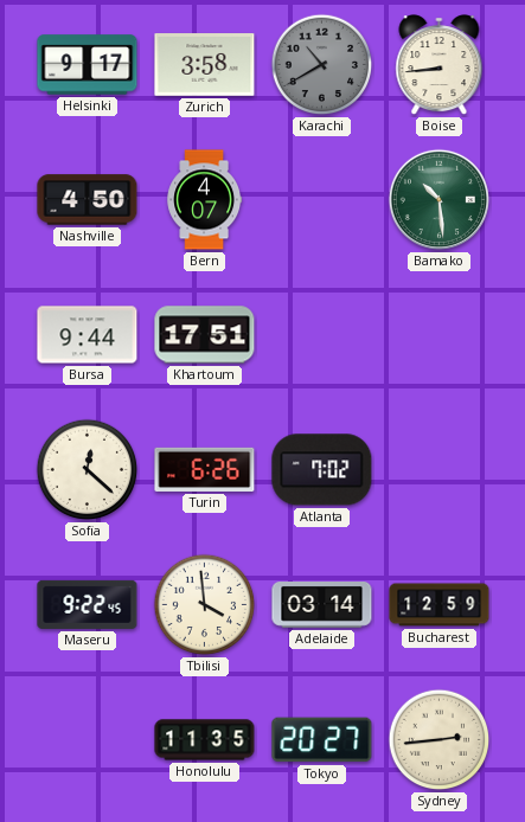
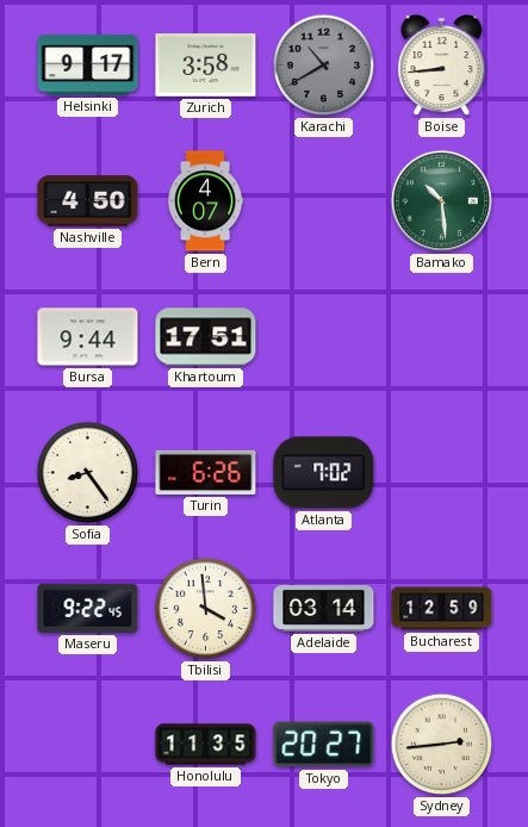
Sofia: 12:22 -> 8:24
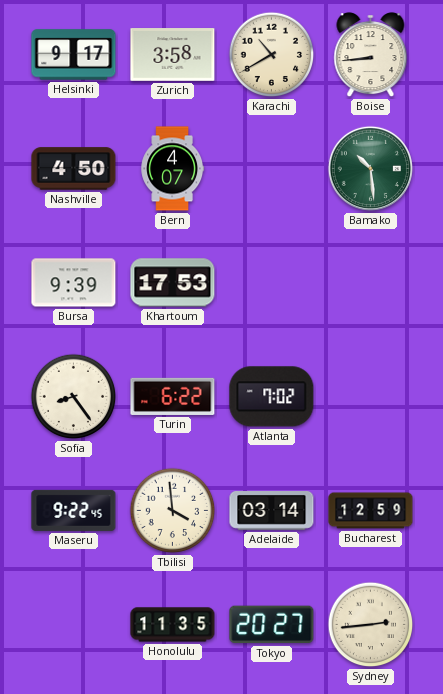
Karachi dial: grey -> cream
Bursa: 9:44 -> 9:39
Khartoum: 17:51 -> 17:53
Turin: 6:26 -> 6:22
